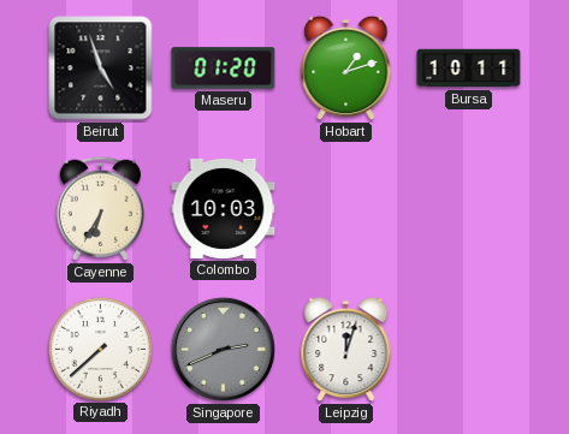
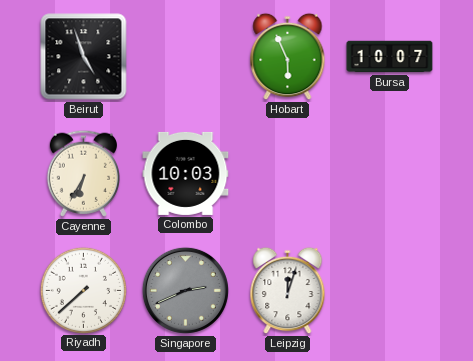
Maseru: 01:20 -> none
Hobart: 1:12 -> 5:56
Bursa: 10:11 -> 10:07
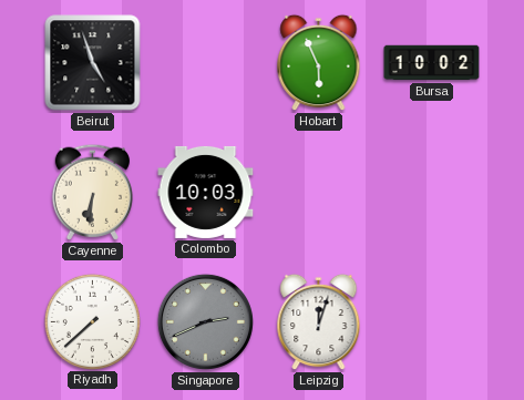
Bursa: 10:07 -> 10:02
Cayenne: 6:35 -> 6:31
